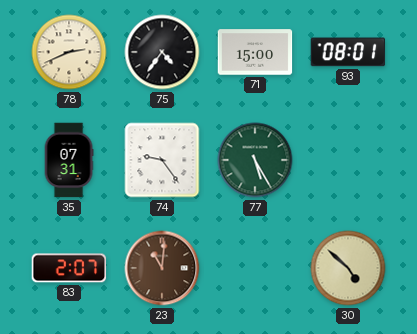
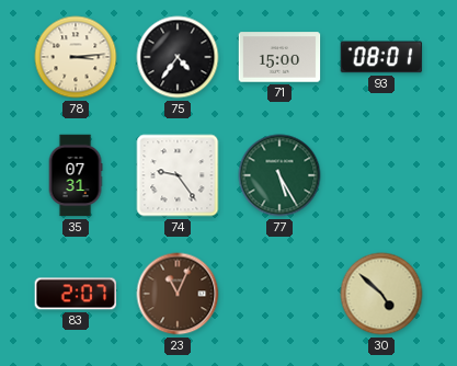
78: 2:41 -> 3:14
23: 11:01 -> 11:04
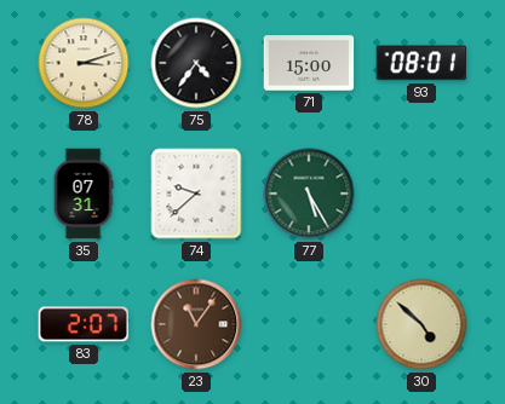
78: 3:14 -> 3:12
74: 9:24 -> 9:38
23: 11:04 -> 11:06
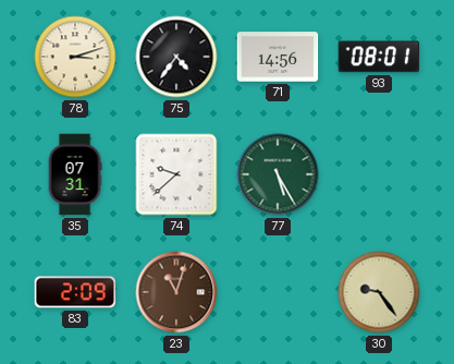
71: 15:00 -> 14:56
83: 2:07 -> 2:09
23: 11:06 -> 11:03
30: 4:52 -> 9:24
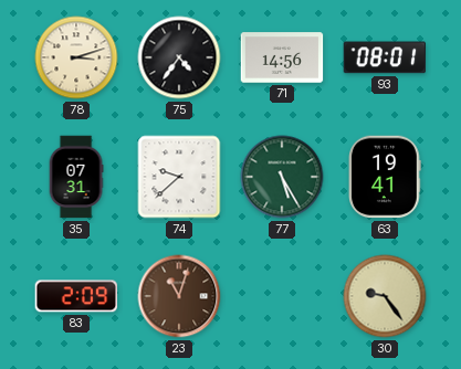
63: none -> 19:41
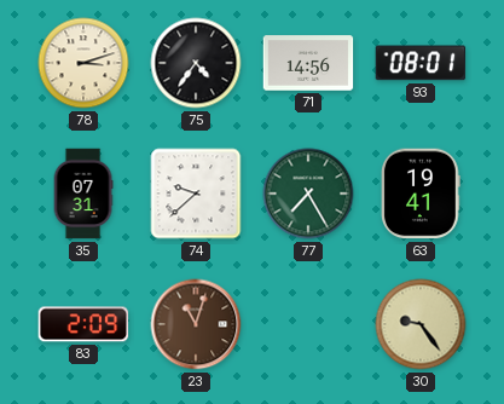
77: 5:25 -> 7:25
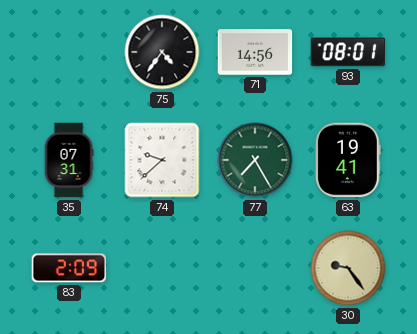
78: 3:12 -> none
23: 11:03 -> none
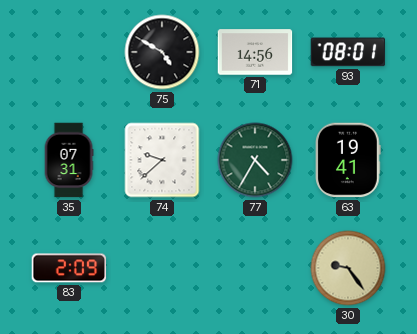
75: 4:36 -> 4:50
77: 7:25 -> 4:35
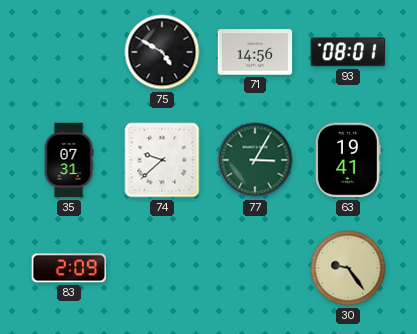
77: 4:35 -> 3:05
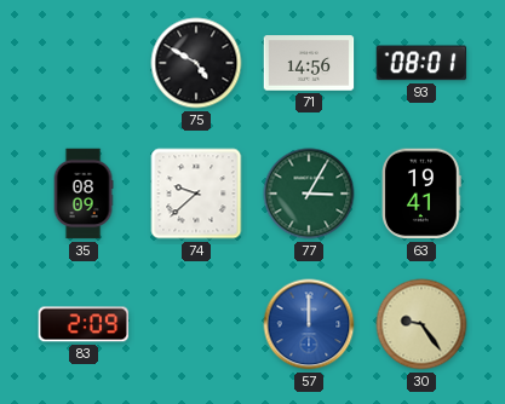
35: 07:31 -> 08:09
57: none -> 12:00
